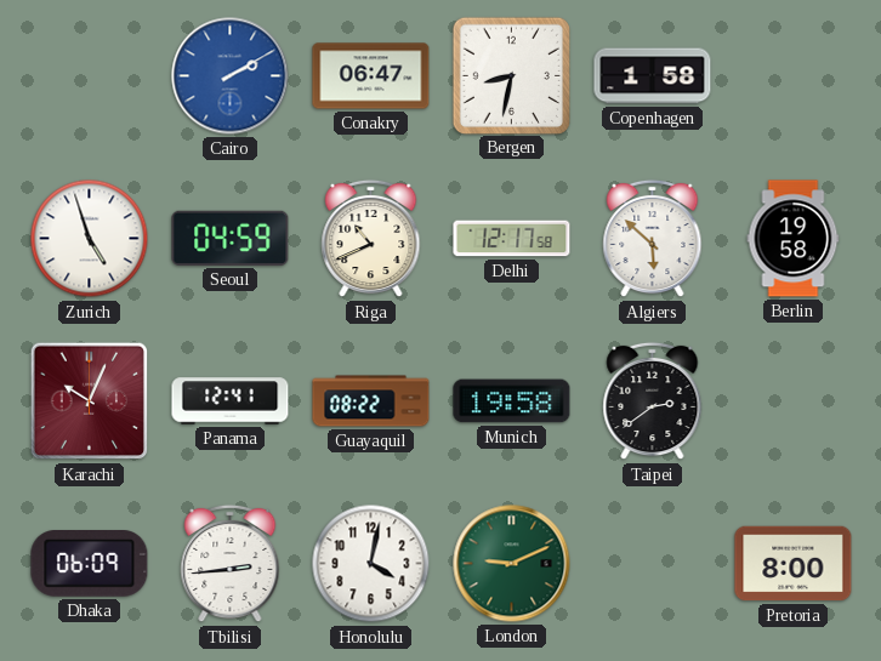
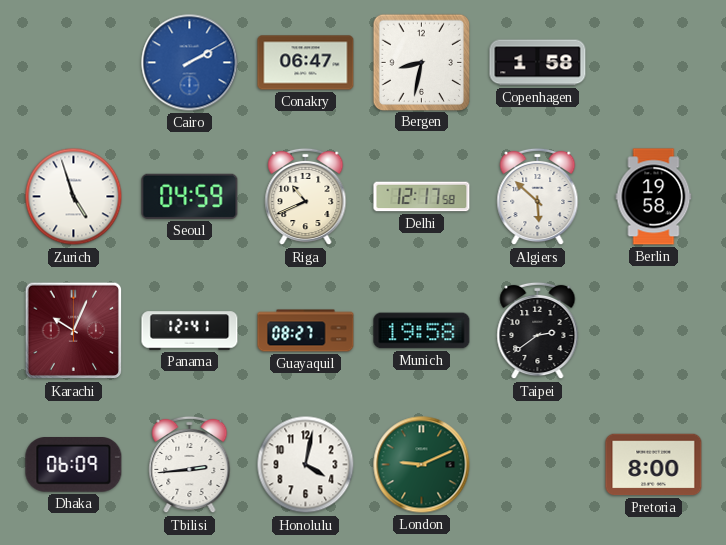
Guayaquil: 08:22 -> 08:27
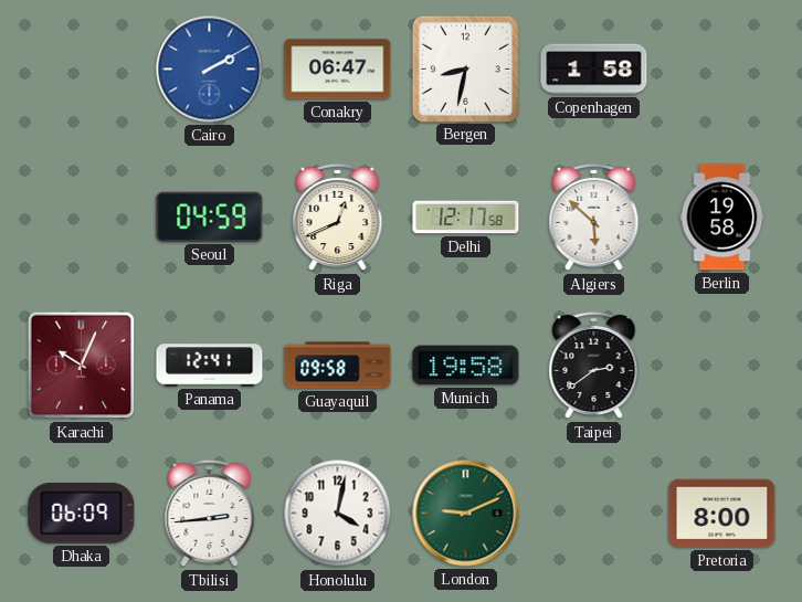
Zurich: 4:57 -> none
Riga: 10:41 -> 12:41
Guayaquil: 08:27 -> 09:58
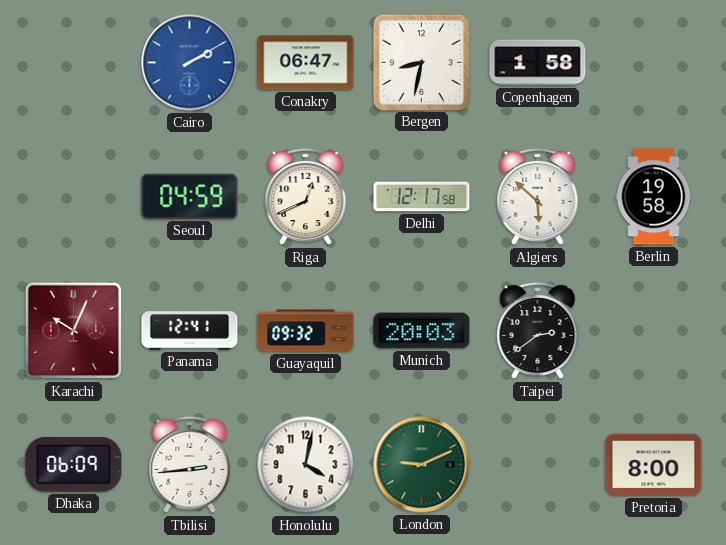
Guayaquil: 09:58 -> 09:32
Munich: 19:58 -> 20:03
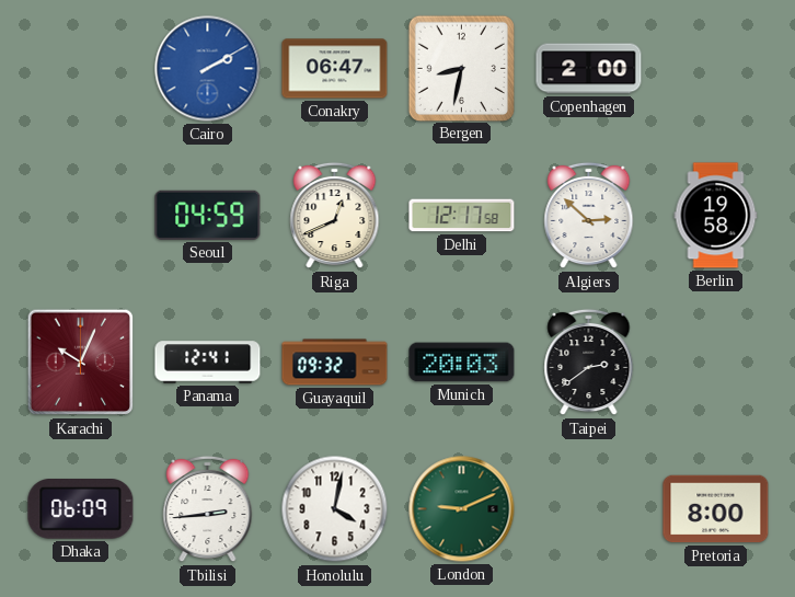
Copenhagen: 1:58 -> 2:00
Algiers: 5:52 -> 2:52
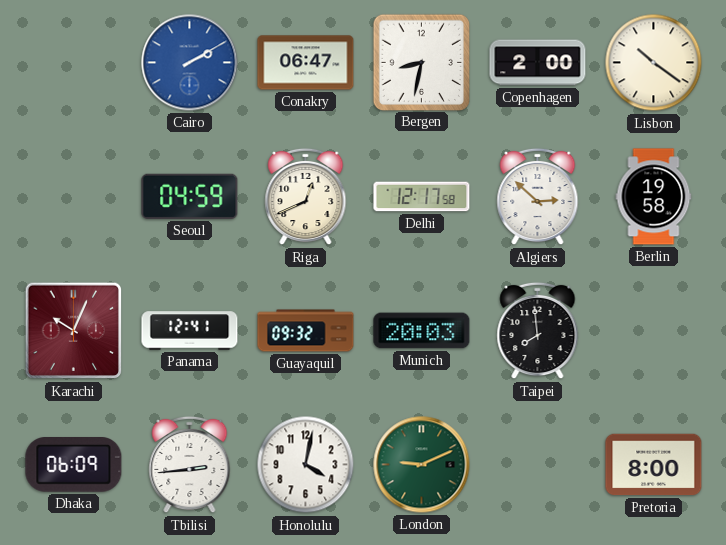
Lisbon: none -> 10:21
Taipei: 2:39 -> 7:59
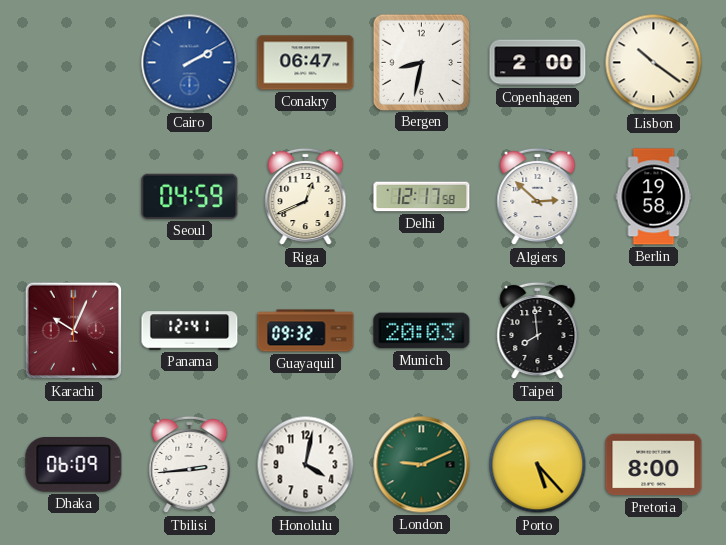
Porto: none -> 5:23
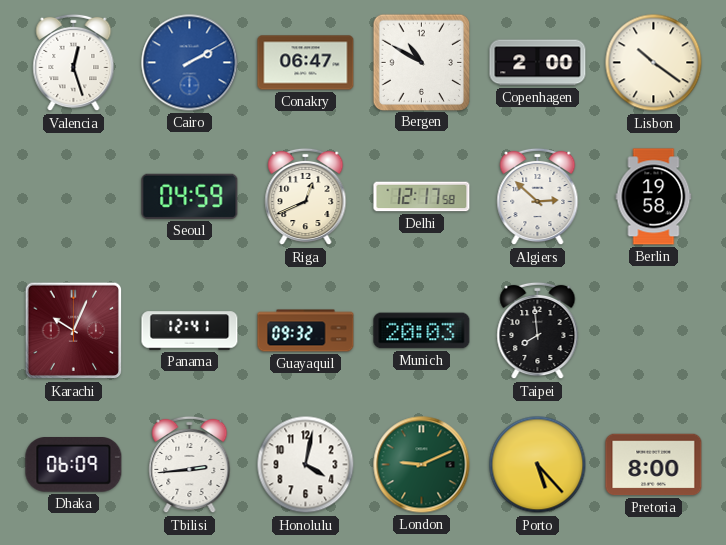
Valencia: none -> 12:27
Bergen: 8:32 -> 10:50
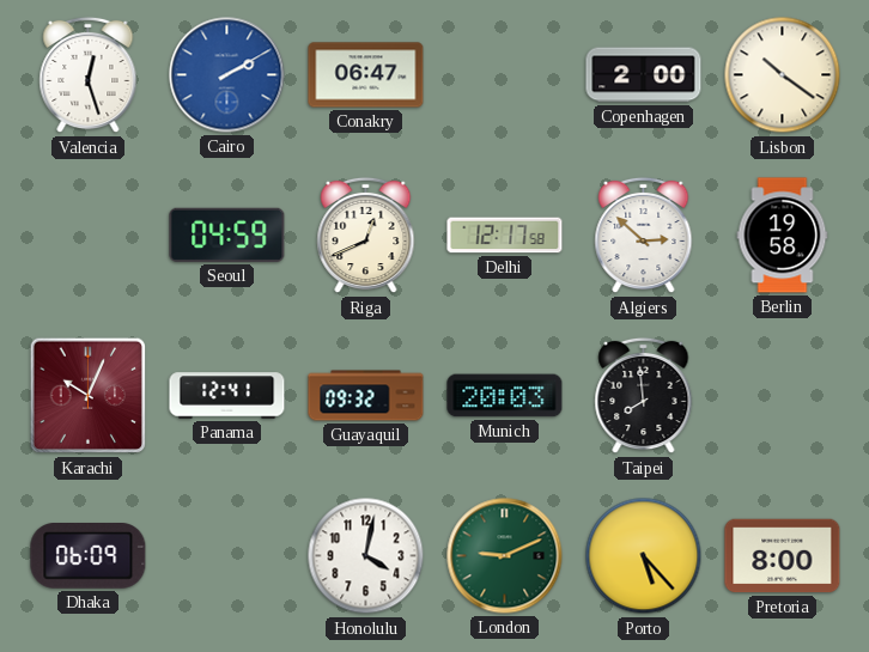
Bergen: 10:50 -> none
Tbilisi: 2:44 -> none
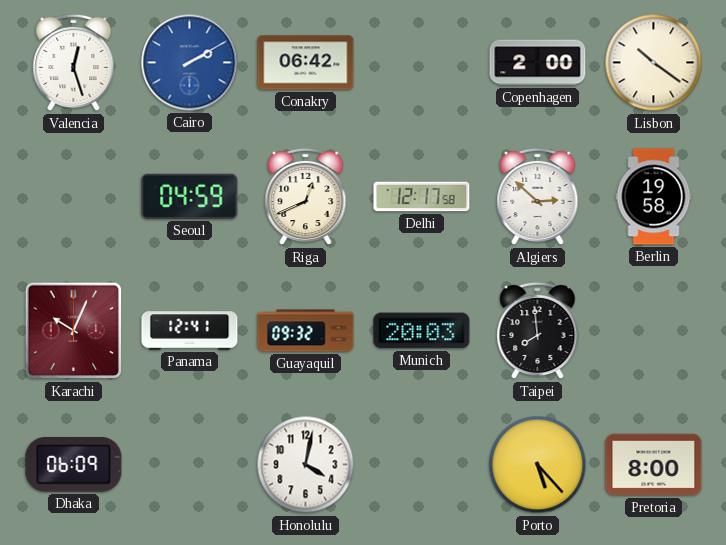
Conakry: 06:47 -> 06:42
London: 9:11 -> none
